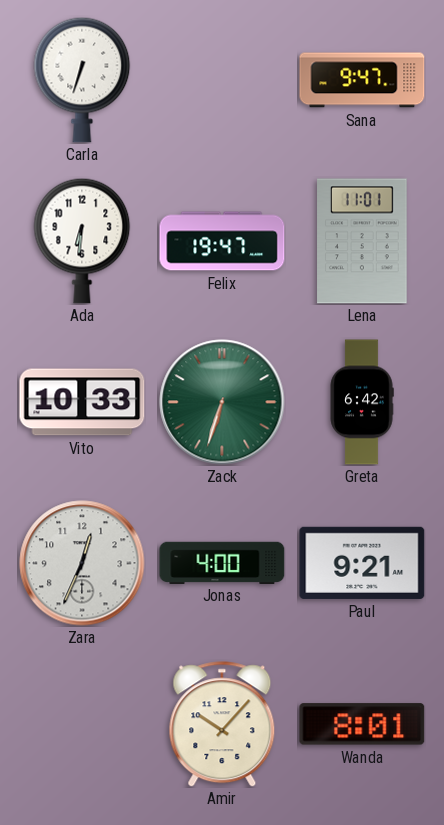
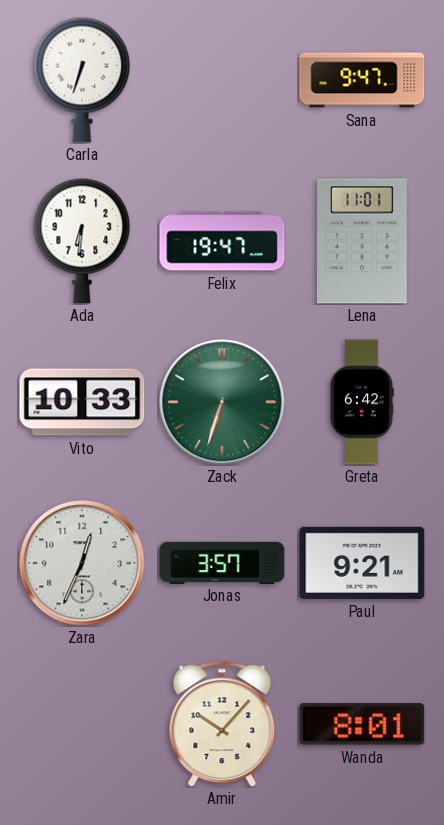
Jonas: 4:00 -> 3:57
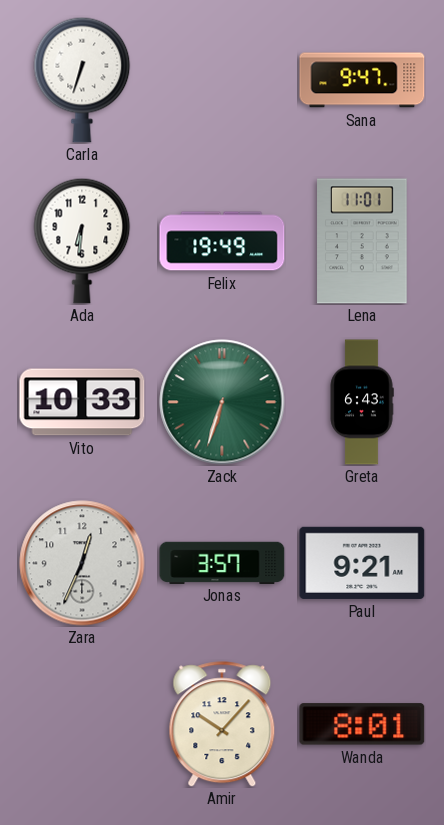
Felix: 19:47 -> 19:49
Greta: 6:42 -> 6:43
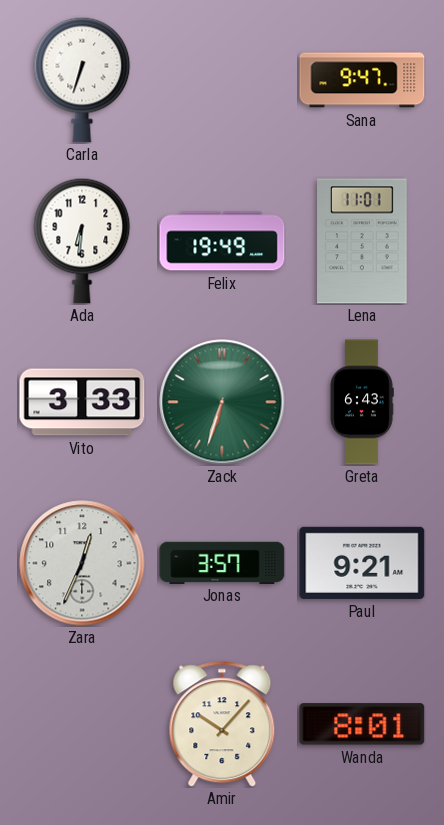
Vito: 10:33 -> 3:33
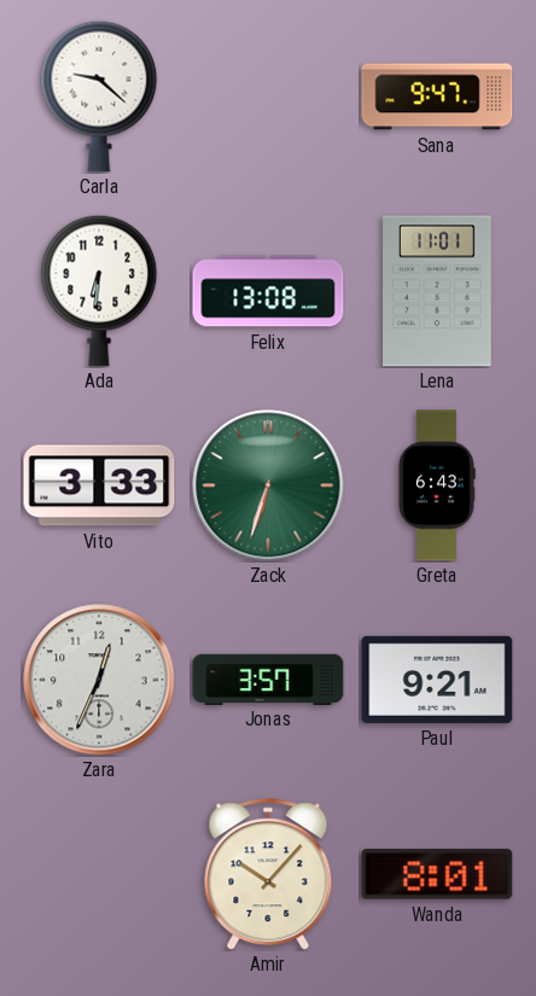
Carla: 6:33 -> 9:22
Felix: 19:49 -> 13:08
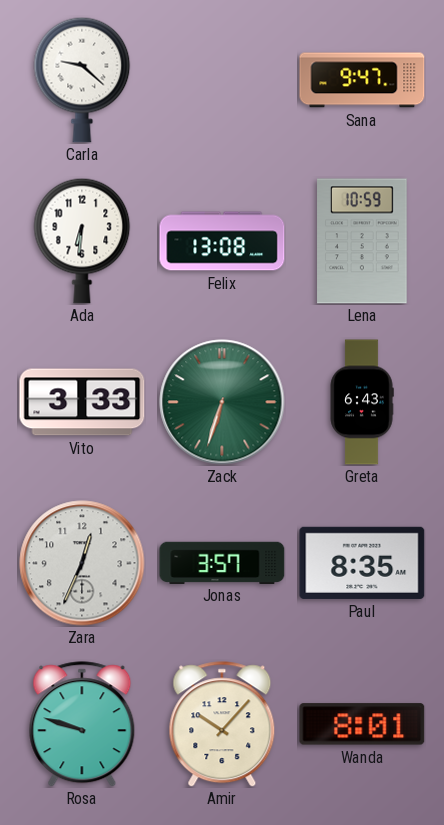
Lena: 11:01 -> 10:59
Paul: 9:21 -> 8:35
Rosa: none -> 9:48
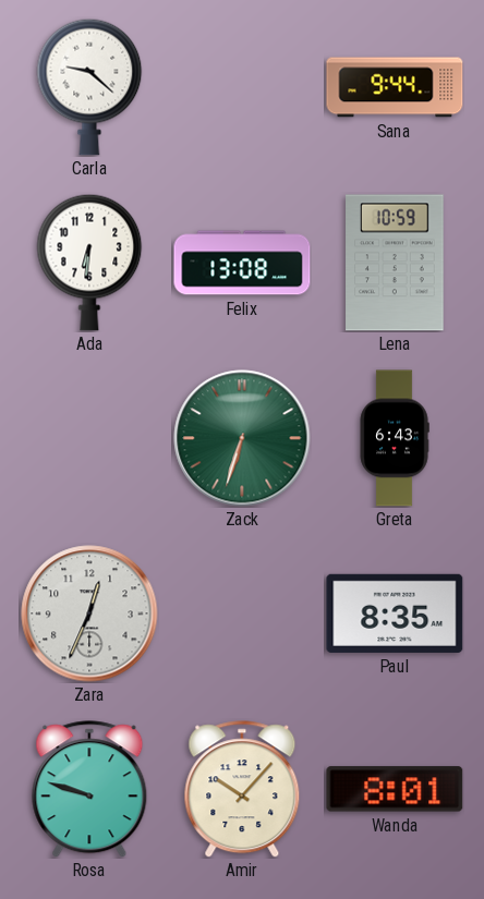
Sana: 9:47 -> 9:44
Vito: 3:33 -> none
Jonas: 3:57 -> none
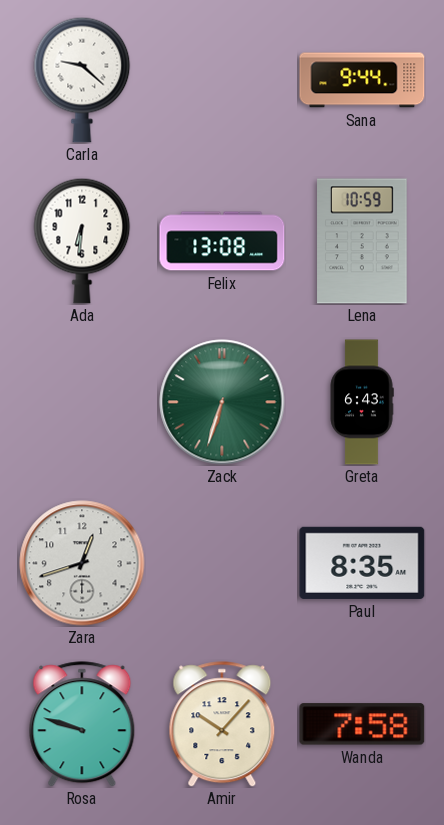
Zara: 12:34 -> 12:42
Wanda: 8:01 -> 7:58
